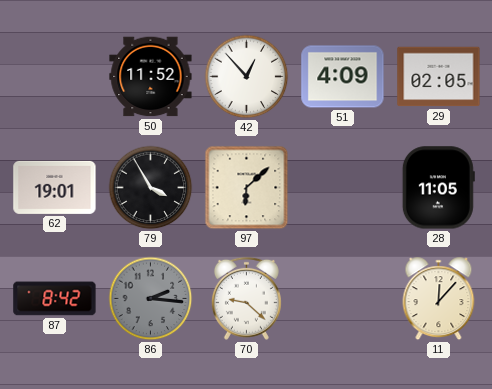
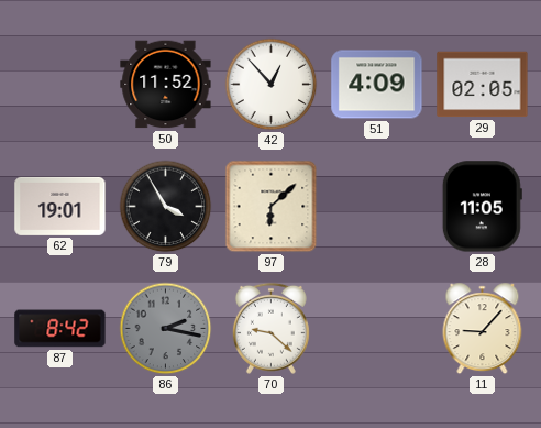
86: 2:16 -> 2:17
11: 12:07 -> 9:07
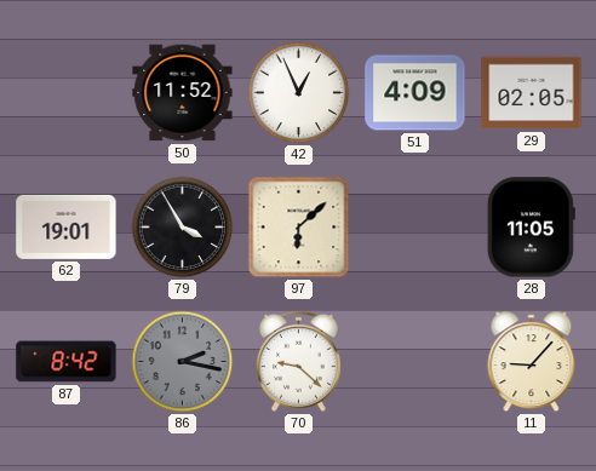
42: 12:53 -> 12:56
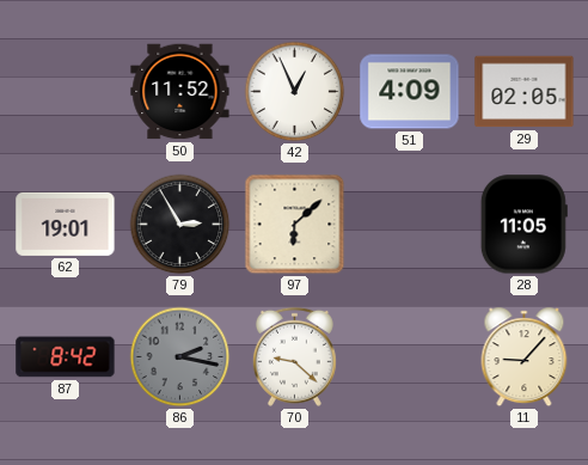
79: 3:55 -> 2:55
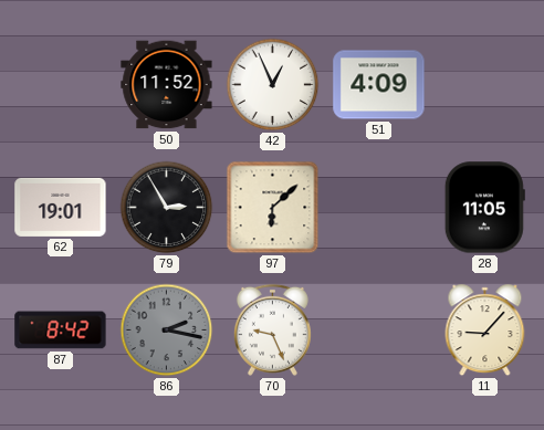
29: 02:05 -> none
70: 9:22 -> 9:26
